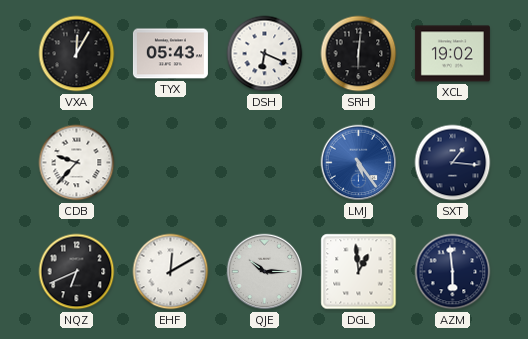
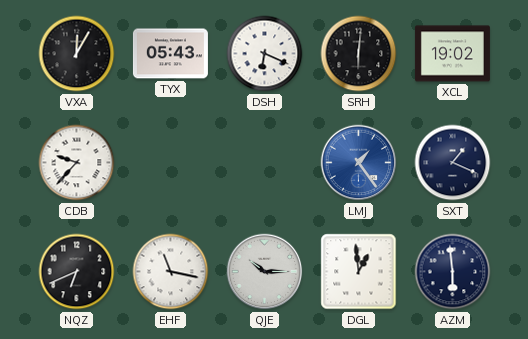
LMJ: 5:24 -> 1:24
SXT: 1:16 -> 1:19
EHF: 12:10 -> 11:17
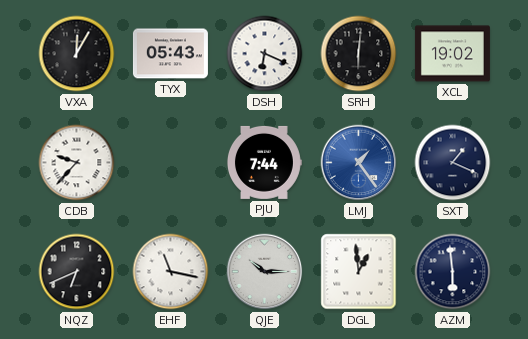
PJU: none -> 7:44
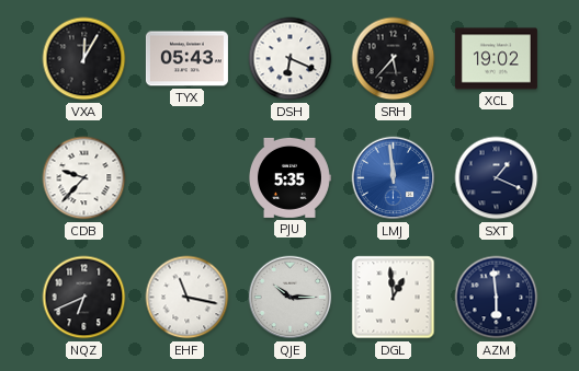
SRH: 6:01 -> 5:37
PJU: 7:44 -> 5:35
LMJ: 1:24 -> 11:59
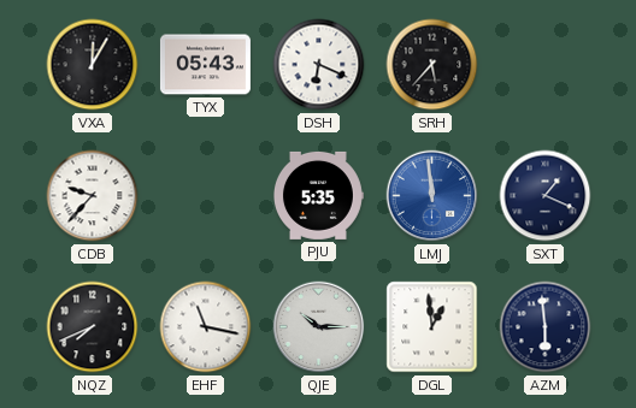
XCL: 19:02 -> none
NQZ: 6:41 -> 7:41
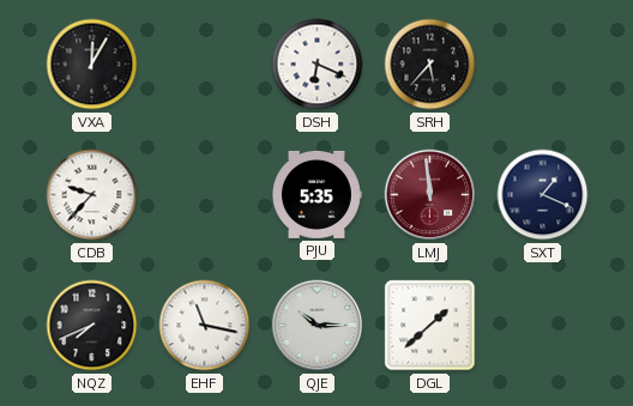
TYX: 05:43 -> none
LMJ dial: blue -> burgundy
DGL: 12:59 -> 1:38
AZM: 5:59 -> none
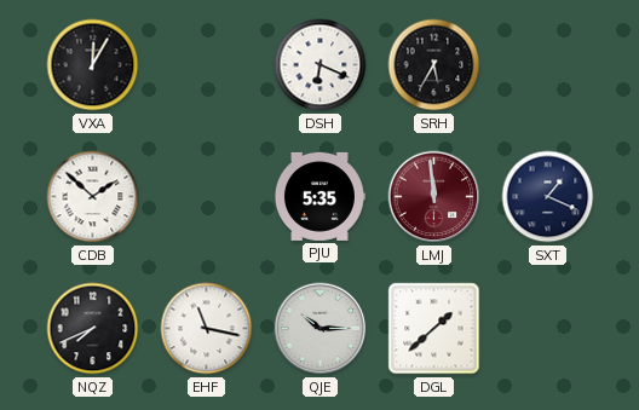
SRH: 5:37 -> 5:35
CDB: 9:37 -> 1:52
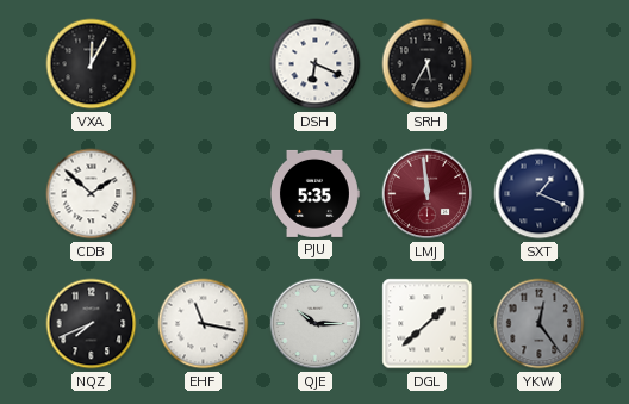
YKW: none -> 12:24
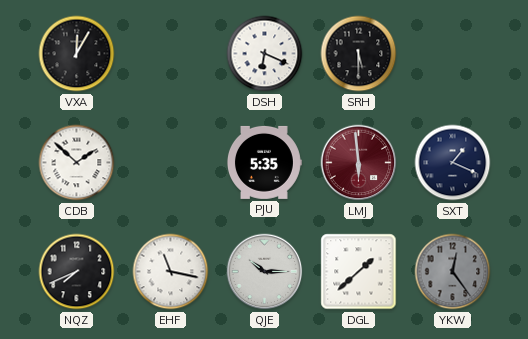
SRH: 5:35 -> 5:30
LMJ: 11:59 -> 5:59
